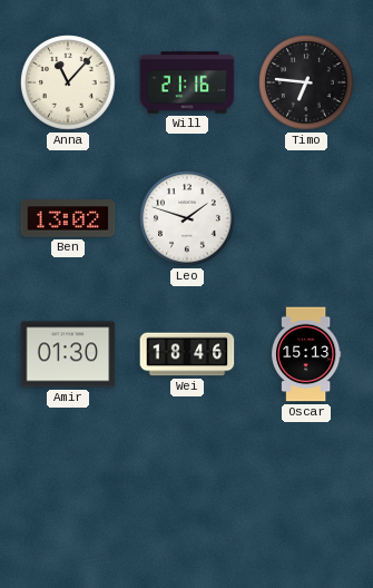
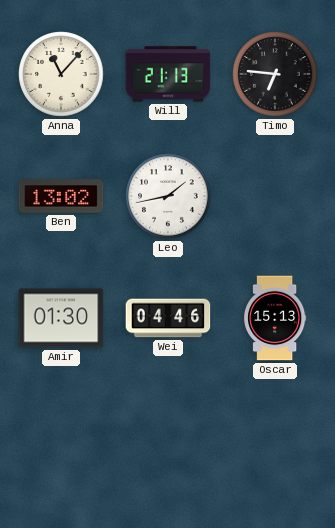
Will: 21:16 -> 21:13
Leo: 1:48 -> 1:43
Wei: 18:46 -> 04:46
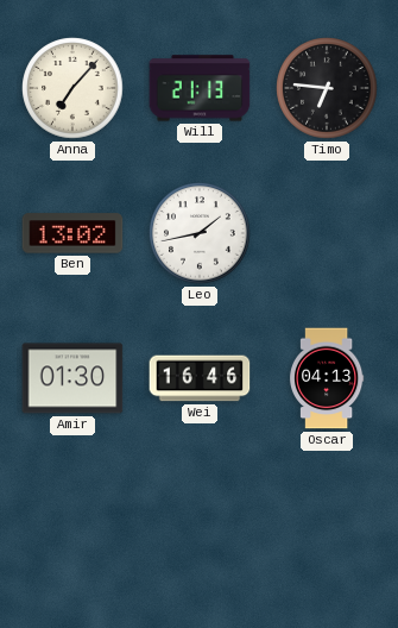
Anna: 11:07 -> 7:07
Wei: 04:46 -> 16:46
Oscar: 15:13 -> 04:13
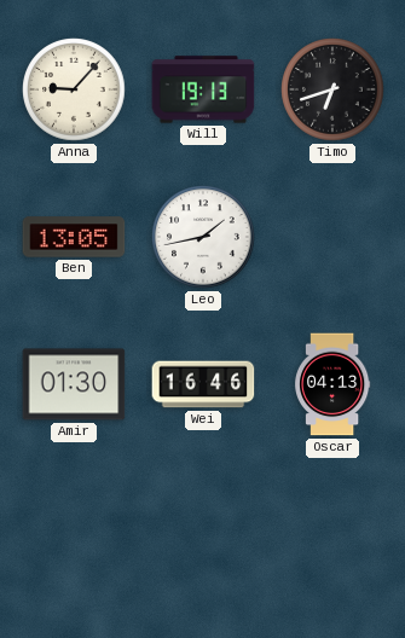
Anna: 7:07 -> 9:07
Will: 21:13 -> 19:13
Timo: 6:46 -> 6:42
Ben: 13:02 -> 13:05
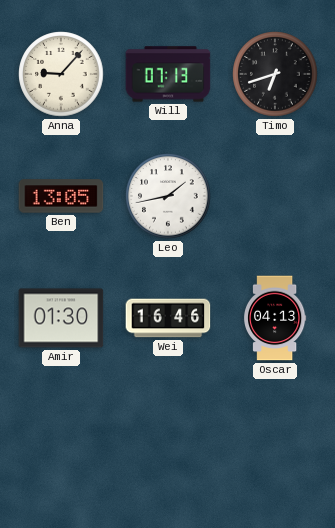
Will: 19:13 -> 07:13
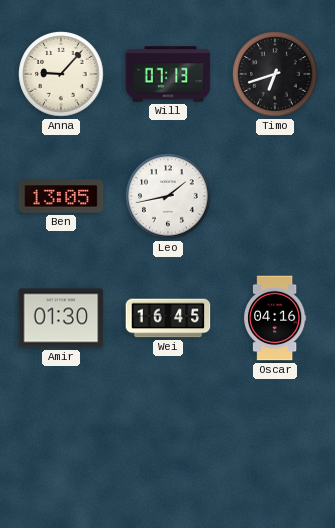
Wei: 16:46 -> 16:45
Oscar: 04:13 -> 04:16
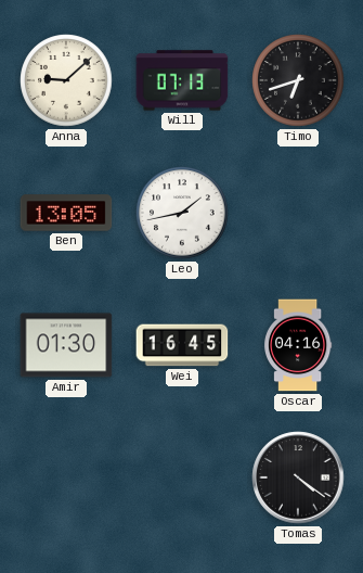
Anna: 9:07 -> 9:08
Tomas: none -> 4:21
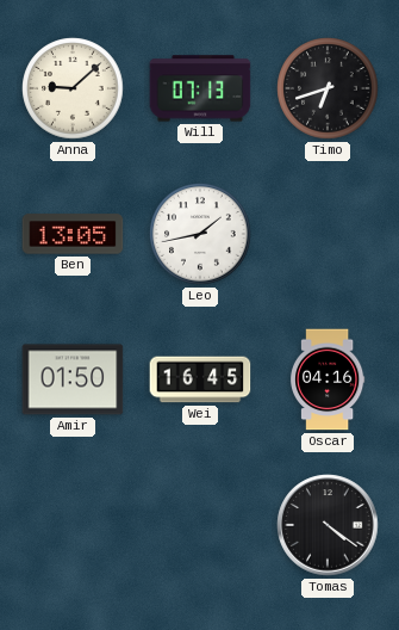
Amir: 01:30 -> 01:50
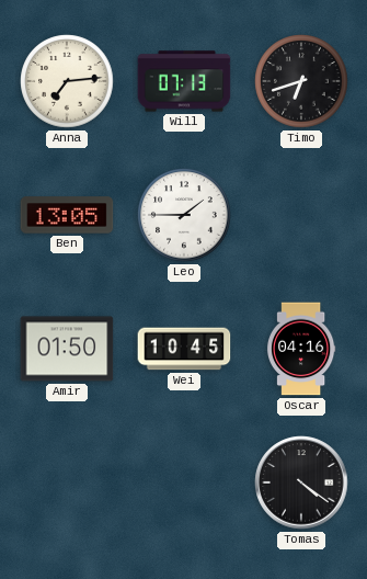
Anna: 9:08 -> 7:14
Leo: 1:43 -> 1:45
Wei: 16:45 -> 10:45
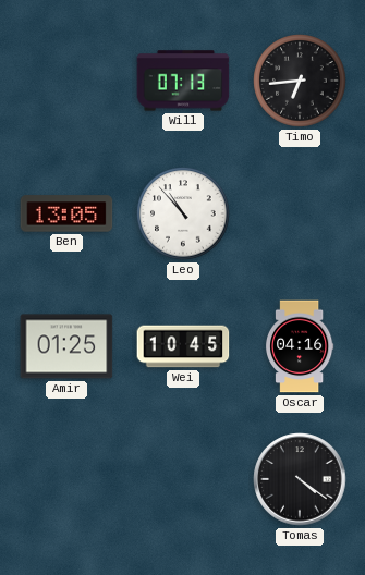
Anna: 7:14 -> none
Timo: 6:42 -> 6:44
Leo: 1:45 -> 10:53
Amir: 01:50 -> 01:25
